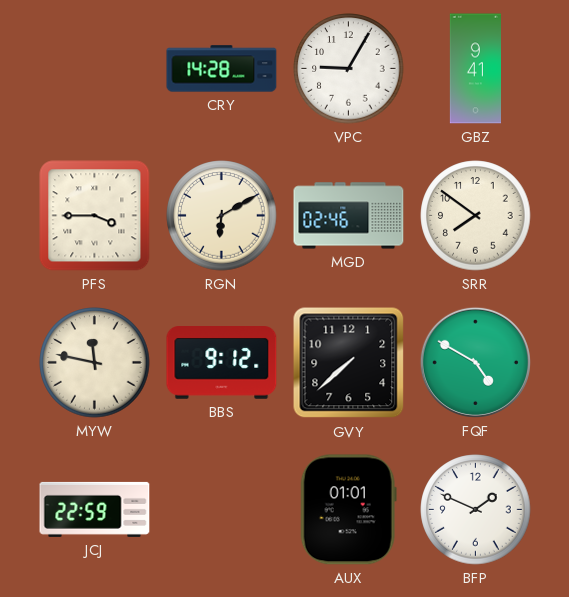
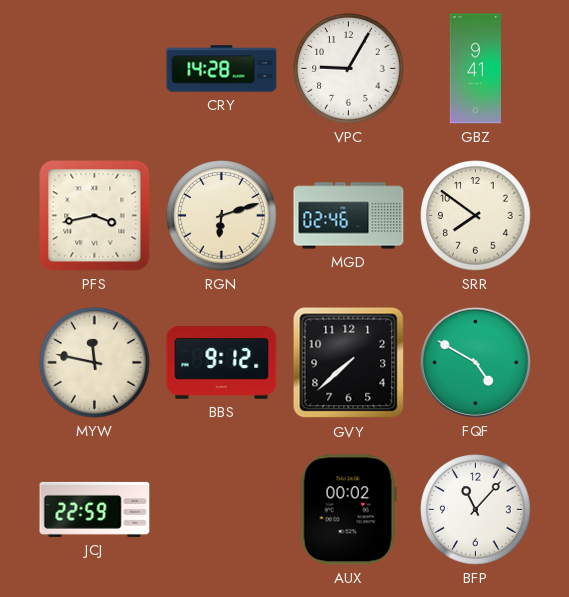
PFS: 3:45 -> 3:43
RGN: 6:10 -> 6:12
AUX: 01:01 -> 00:02
BFP: 1:49 -> 11:07
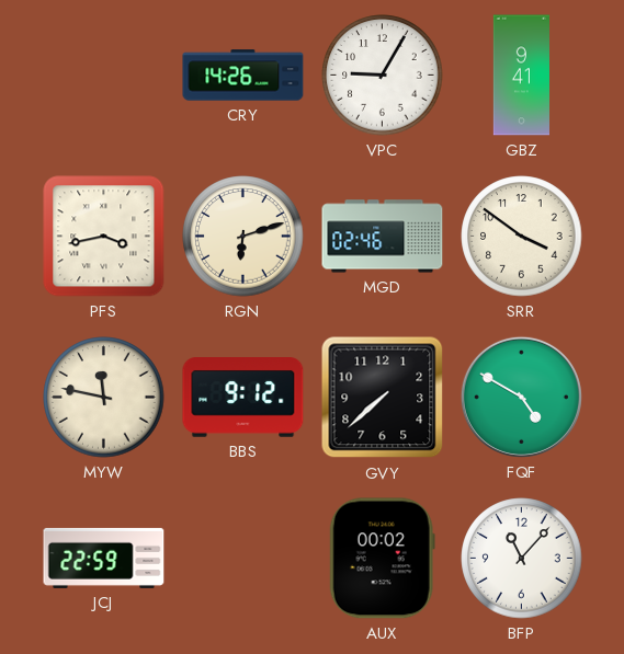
CRY: 14:28 -> 14:26
SRR: 7:51 -> 3:51
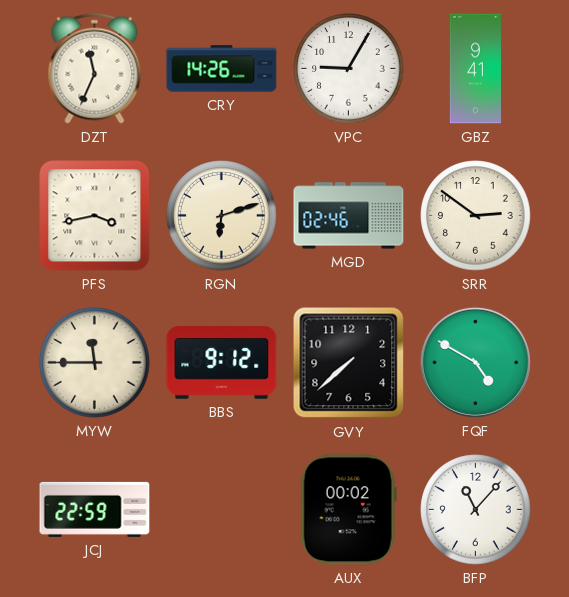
DZT: none -> 11:34
SRR: 3:51 -> 2:51
MYW: 11:47 -> 11:45
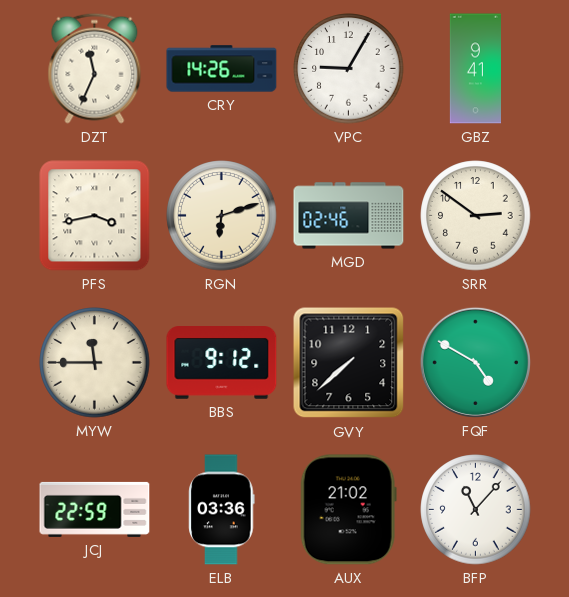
ELB: none -> 03:36
AUX: 00:02 -> 21:02
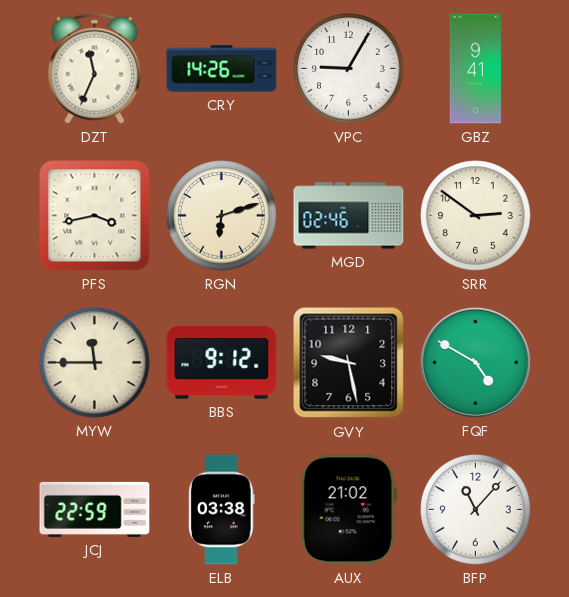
GVY: 7:38 -> 9:28
ELB: 03:36 -> 03:38
